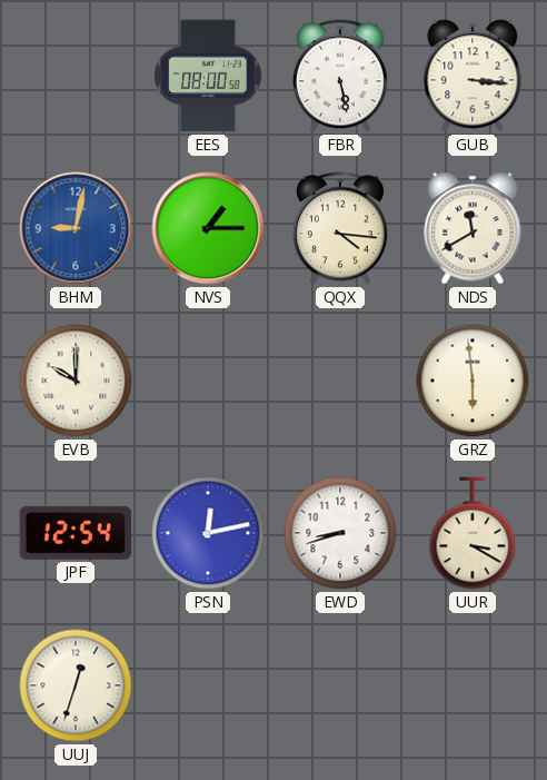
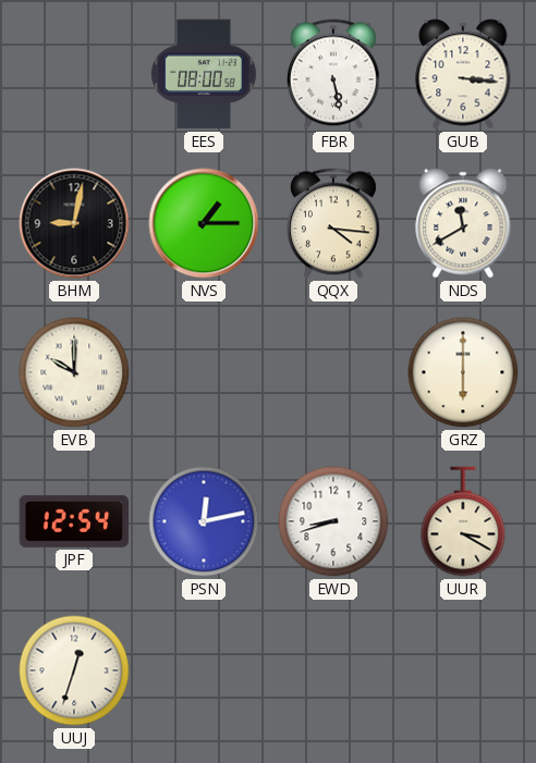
BHM dial: blue -> black
GRZ: 5:59 -> 6:00
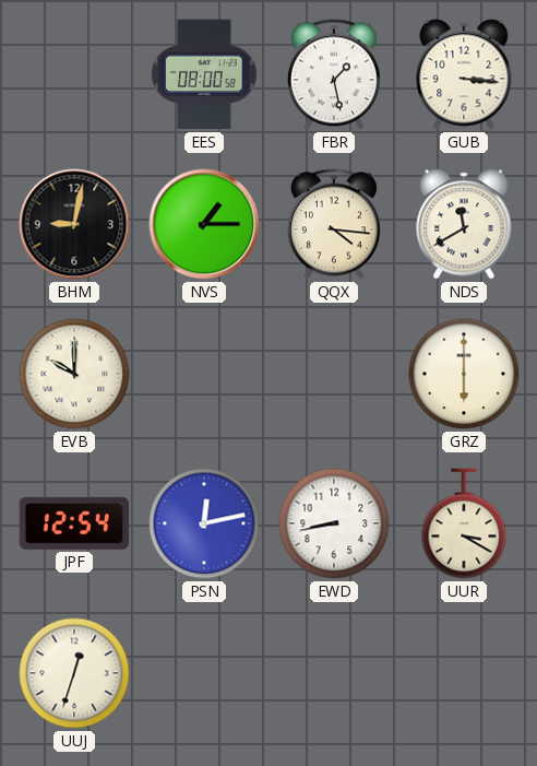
FBR: 5:28 -> 1:28
EWD: 8:42 -> 8:43
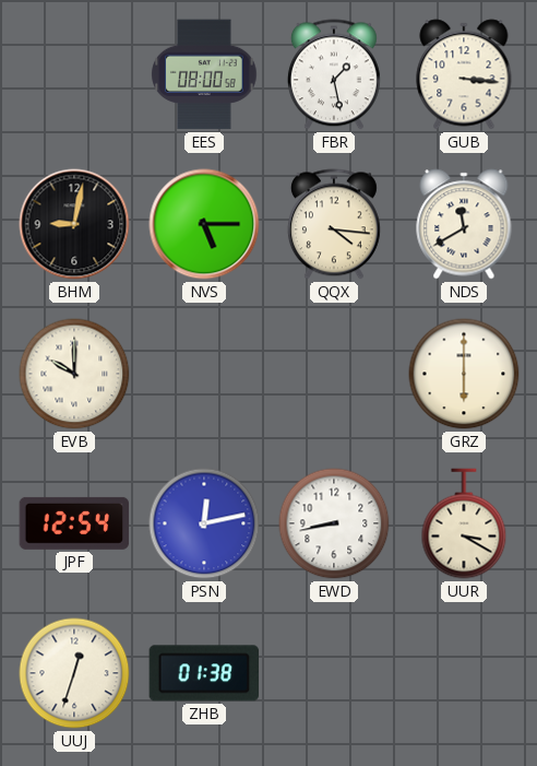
NVS: 1:15 -> 5:15
ZHB: none -> 01:38
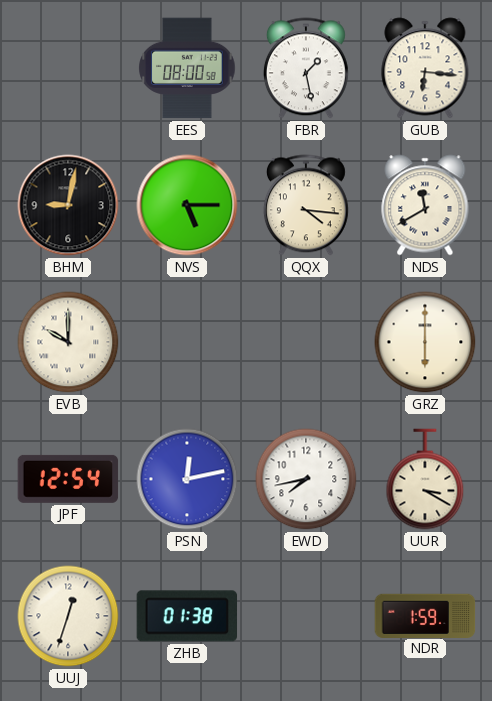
GUB: 3:16 -> 6:16
EWD: 8:43 -> 7:43
NDR: none -> 1:59
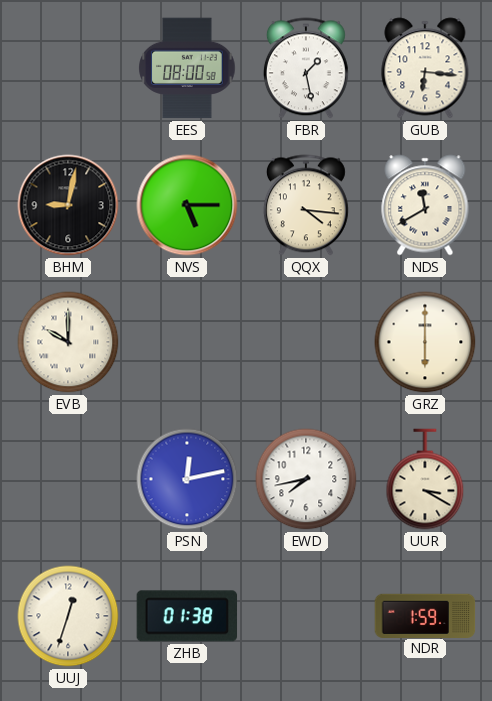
JPF: 12:54 -> none
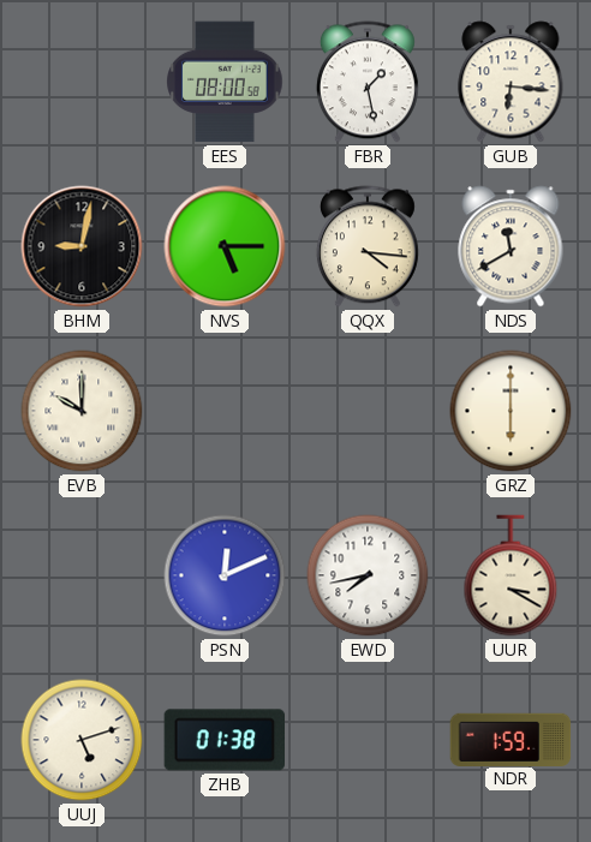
PSN: 12:13 -> 12:11
UUJ: 12:33 -> 5:12
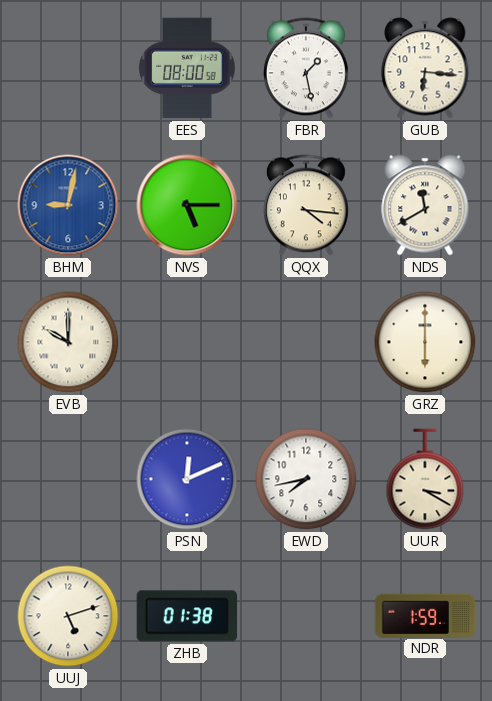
BHM dial: black -> blue
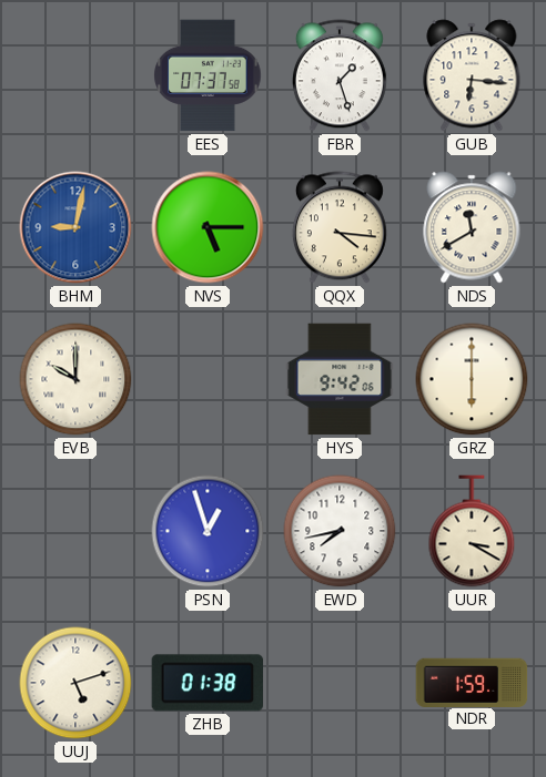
EES: 08:00 -> 07:37
FBR: 1:28 -> 1:27
HYS: none -> 9:42
PSN: 12:11 -> 12:57
